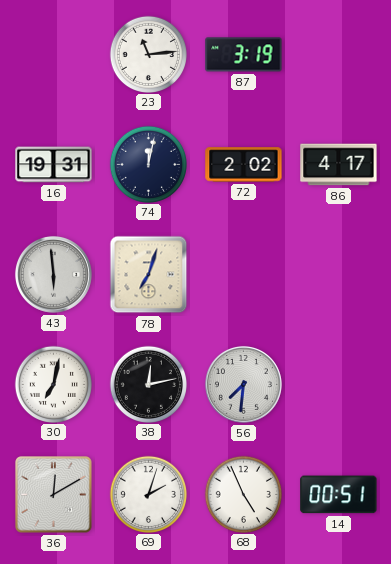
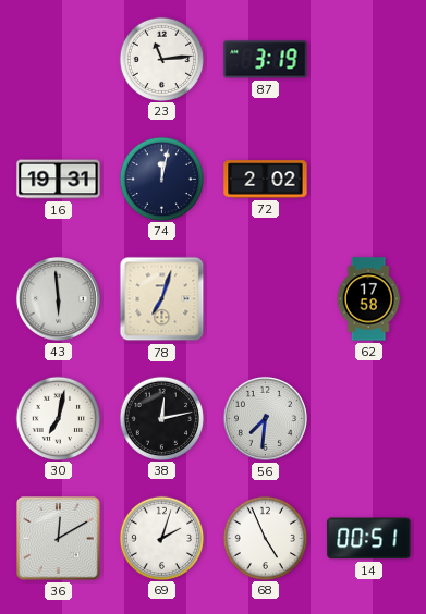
86: 4:17 -> none
62: none -> 17:58
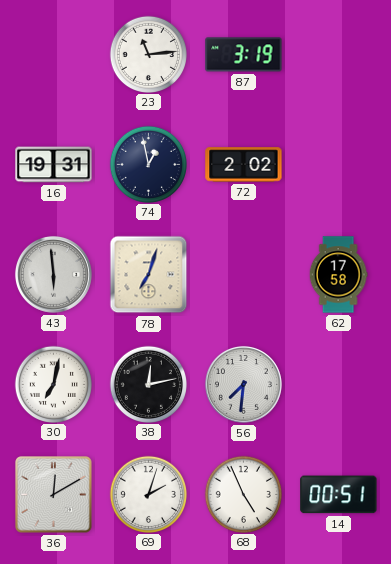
74: 12:02 -> 12:58
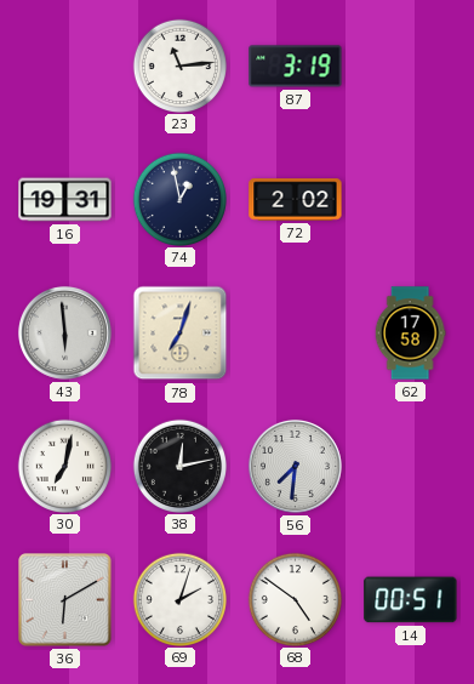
36: 12:10 -> 6:10
68: 4:56 -> 4:51
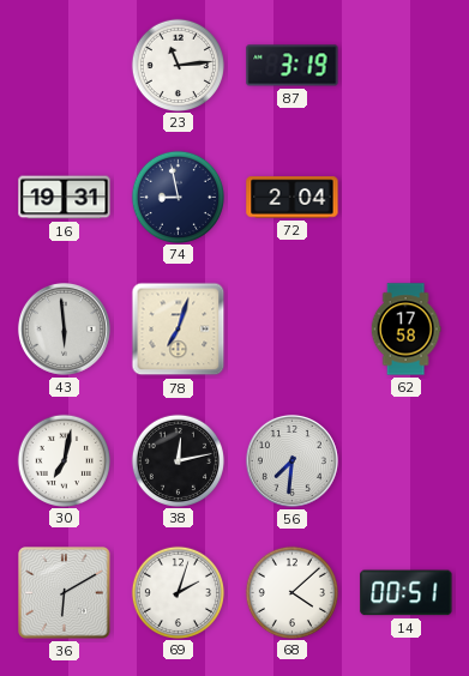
74: 12:58 -> 8:58
72: 2:02 -> 2:04
68: 4:51 -> 4:08
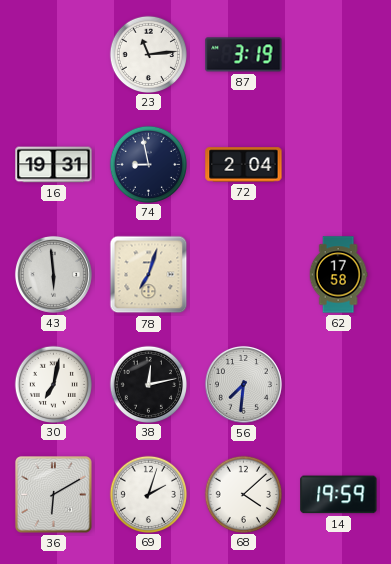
14: 00:51 -> 19:59
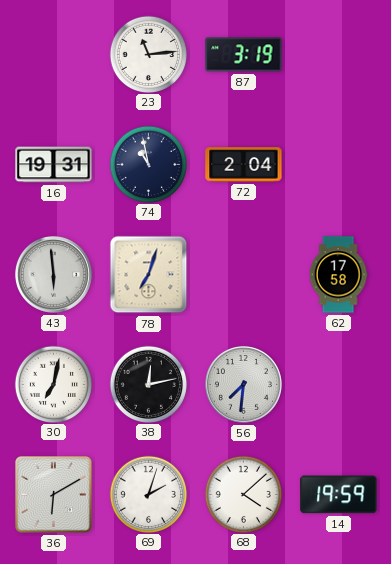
74: 8:58 -> 10:58
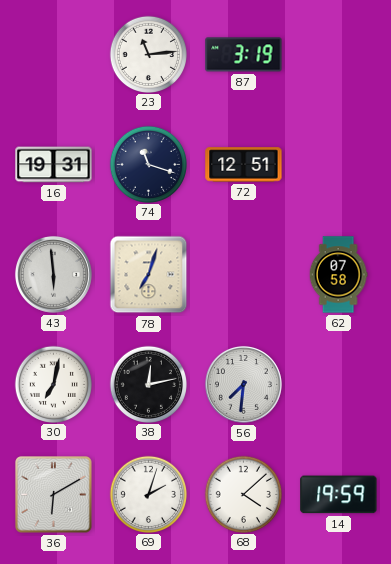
74: 10:58 -> 11:18
72: 2:04 -> 12:51
62: 17:58 -> 07:58
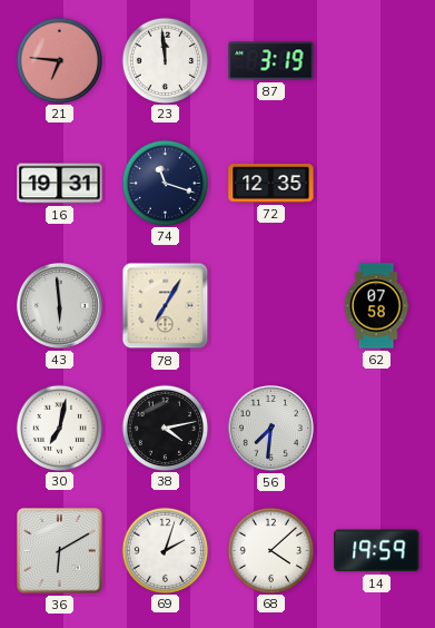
21: none -> 6:46
23: 11:14 -> 11:59
72: 12:51 -> 12:35
78: 7:03 -> 7:05
38: 12:13 -> 4:13
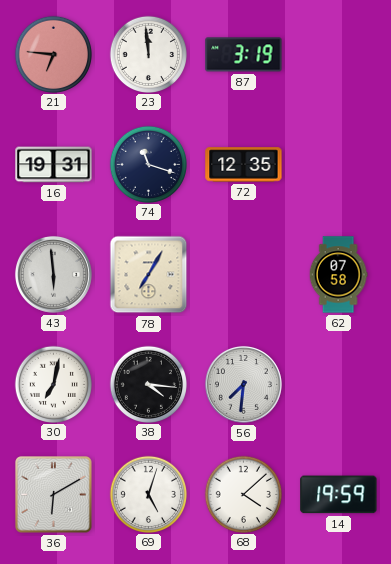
38: 4:13 -> 4:16
69: 2:03 -> 5:03
